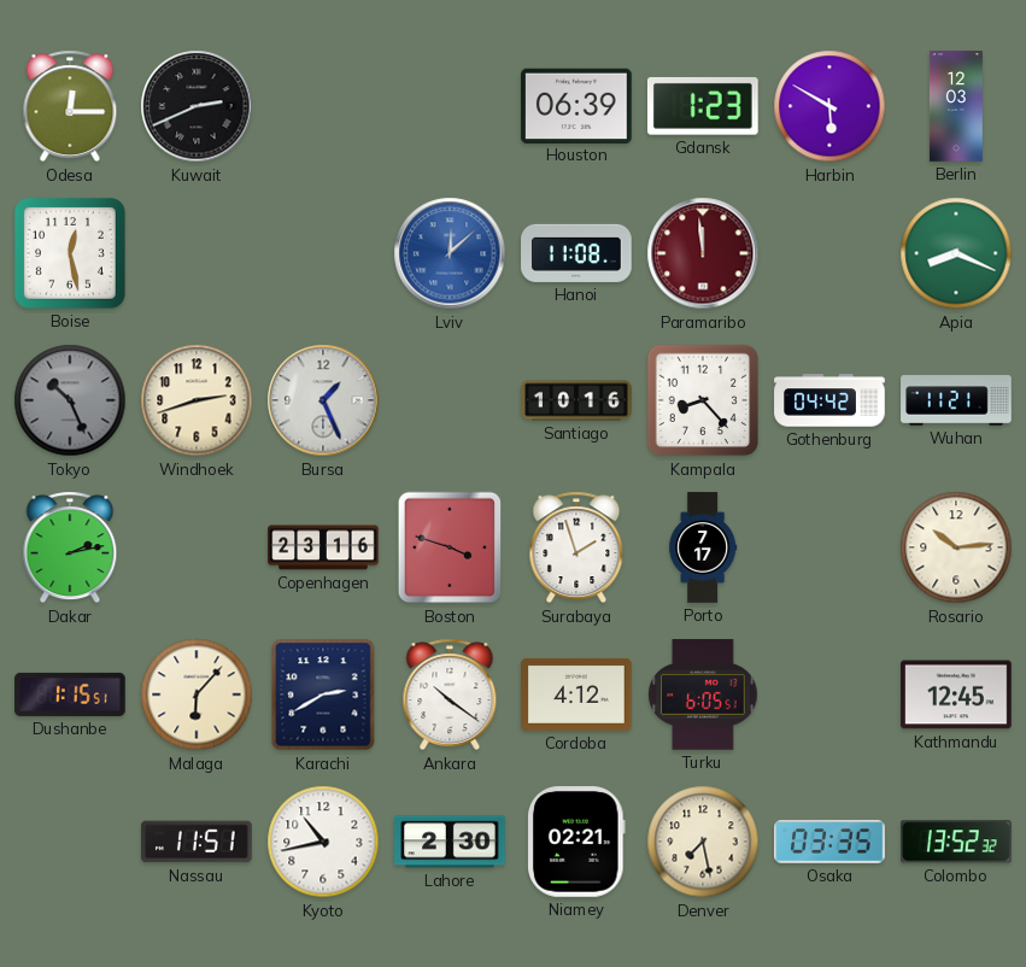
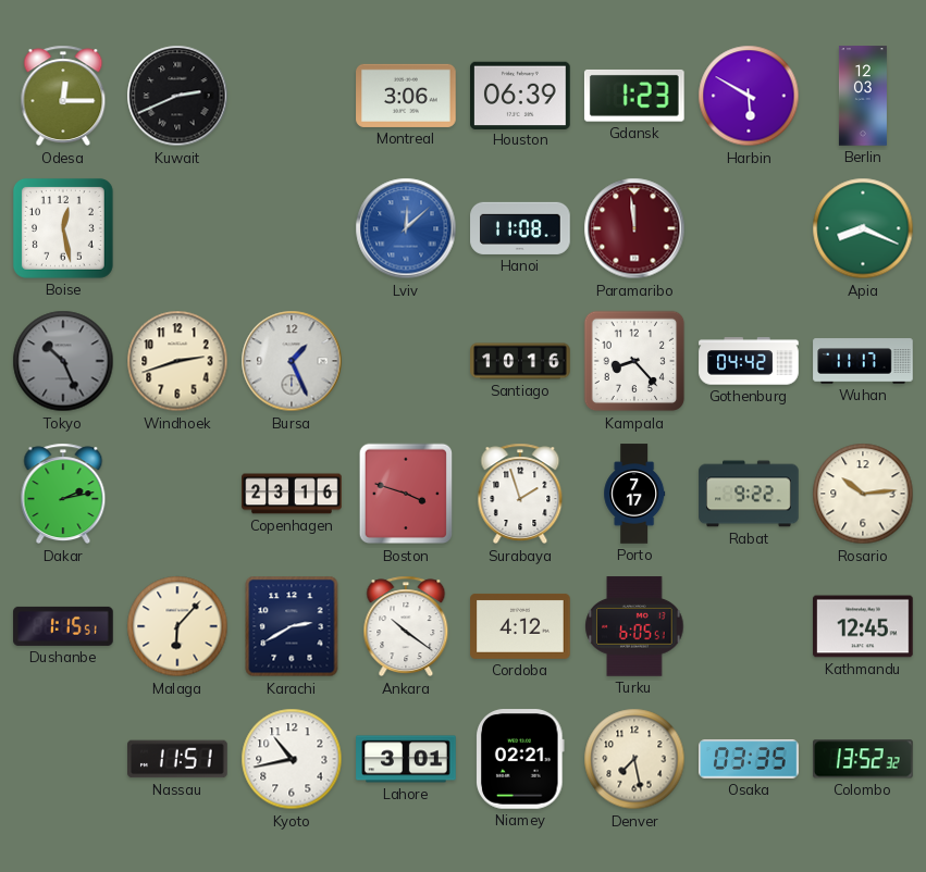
Montreal: none -> 3:06
Wuhan: 11:21 -> 11:17
Rabat: none -> 9:22
Lahore: 2:30 -> 3:01
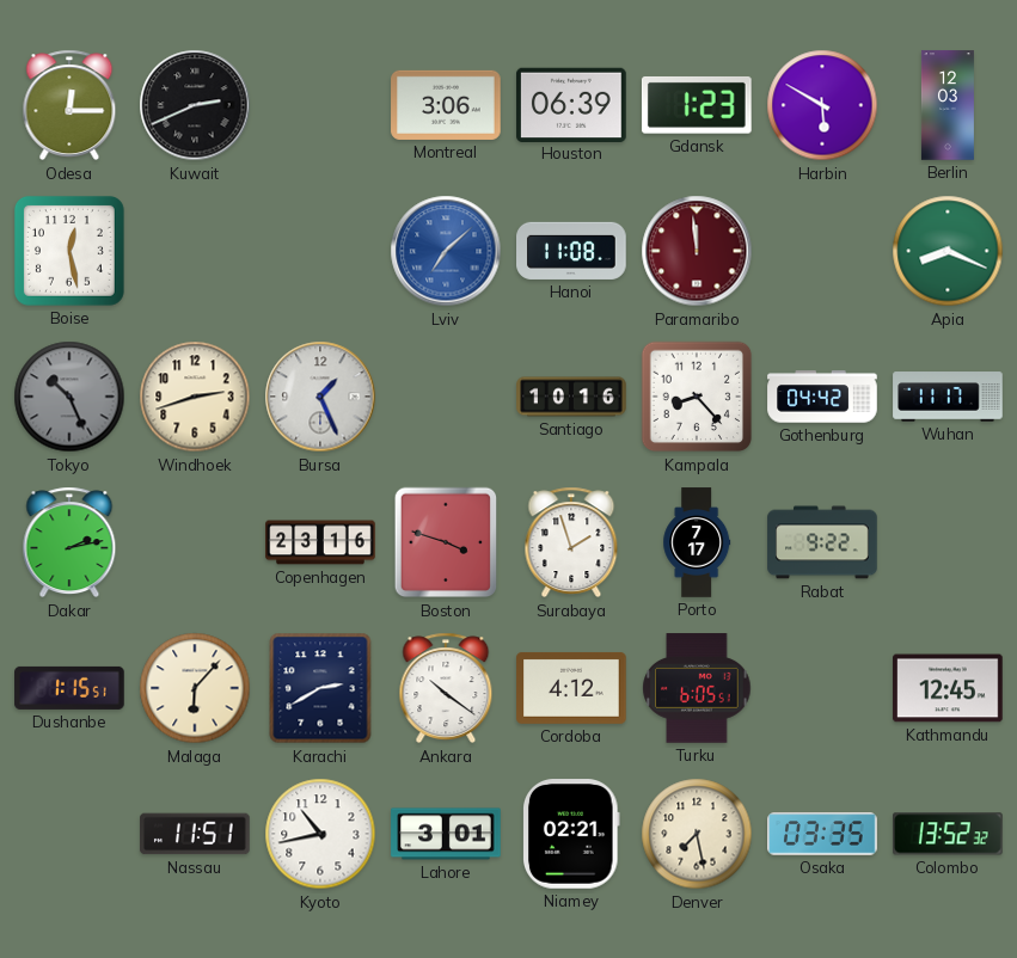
Lviv: 12:08 -> 7:08
Rosario: 10:14 -> none
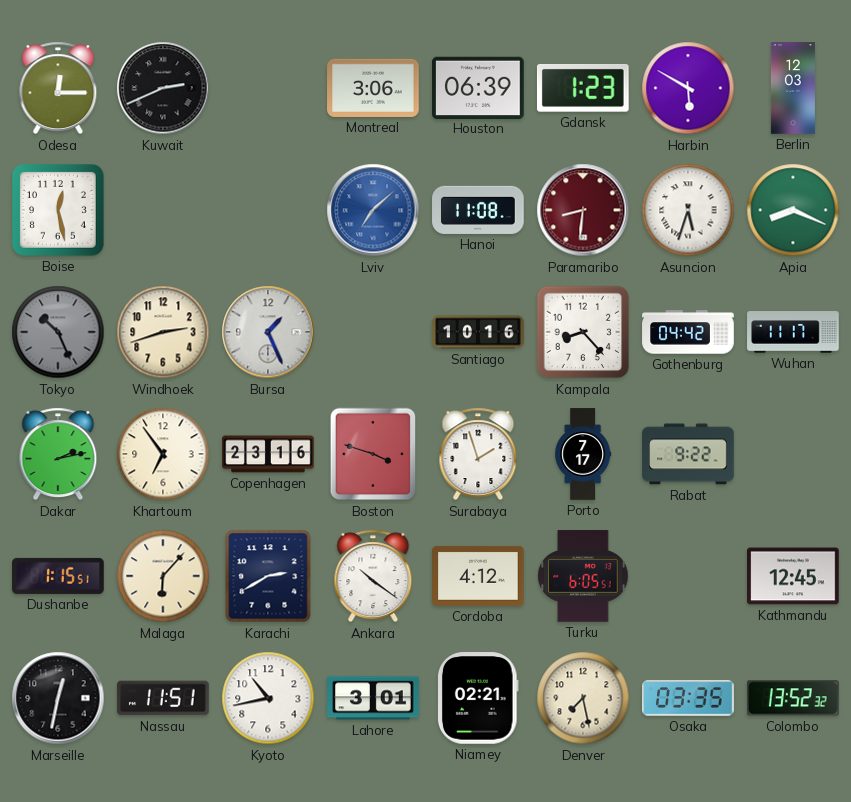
Paramaribo: 11:59 -> 8:31
Asuncion: none -> 5:33
Khartoum: none -> 6:54
Marseille: none -> 12:32
